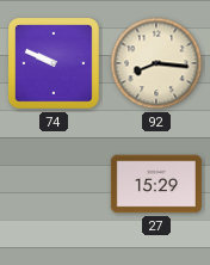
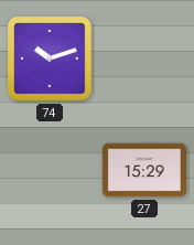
74: 9:49 -> 10:12
92: 8:16 -> none
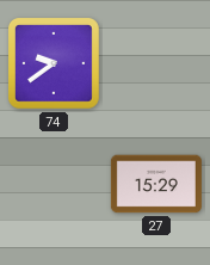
74: 10:12 -> 9:39
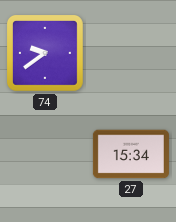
27: 15:29 -> 15:34
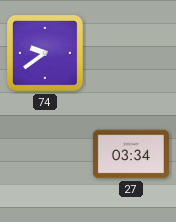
27: 15:34 -> 03:34
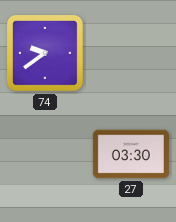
27: 03:34 -> 03:30
